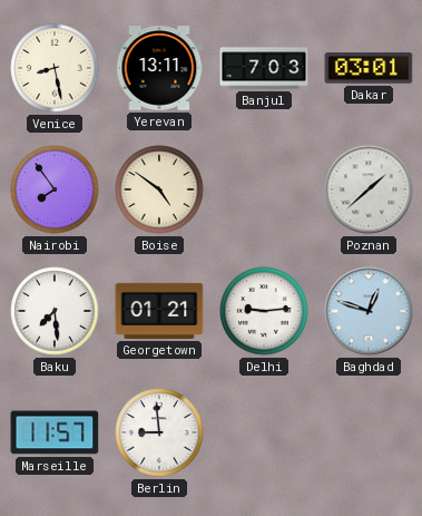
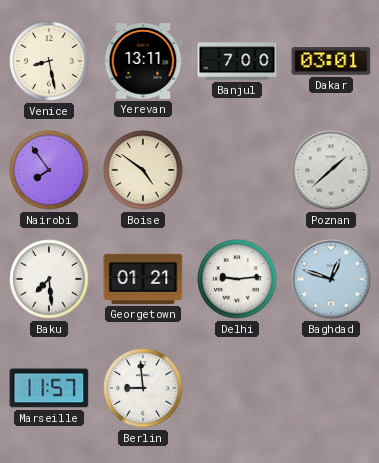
Banjul: 7:03 -> 7:00
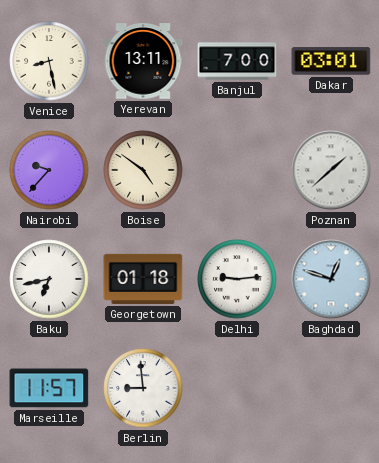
Nairobi: 7:54 -> 9:37
Baku: 7:29 -> 6:43
Georgetown: 01:21 -> 01:18
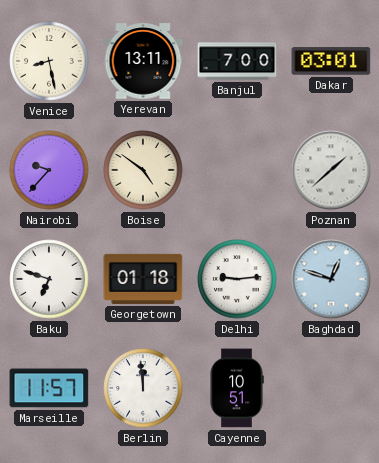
Baku: 6:43 -> 6:48
Berlin: 8:59 -> 11:59
Cayenne: none -> 10:51
